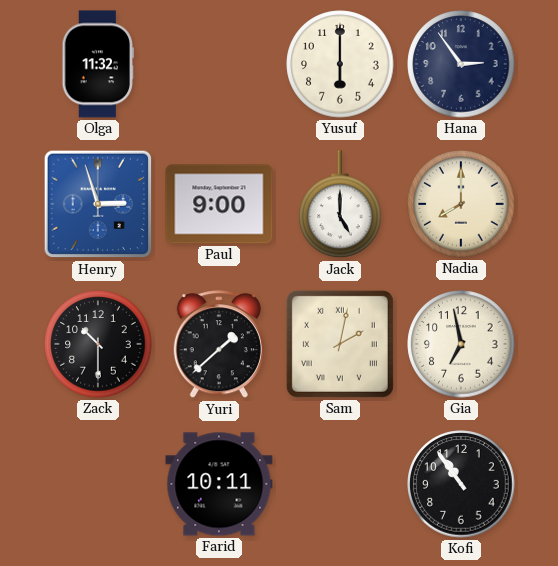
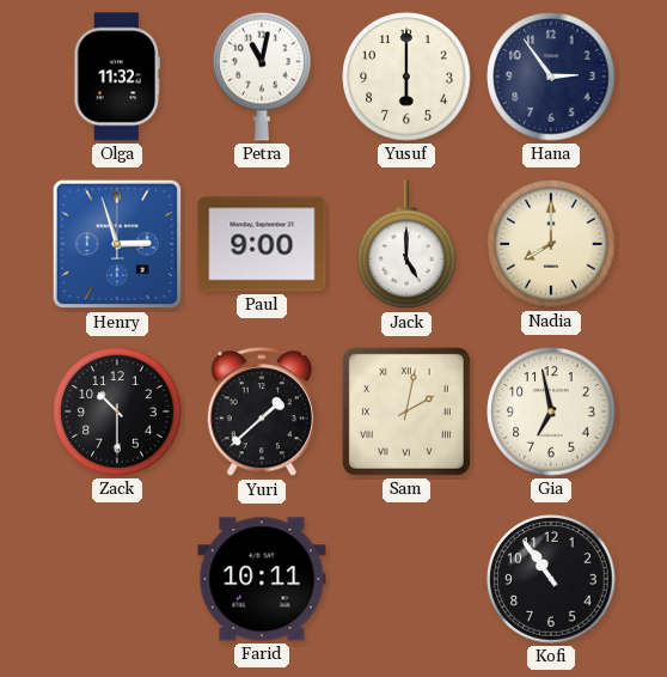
Petra: none -> 11:02
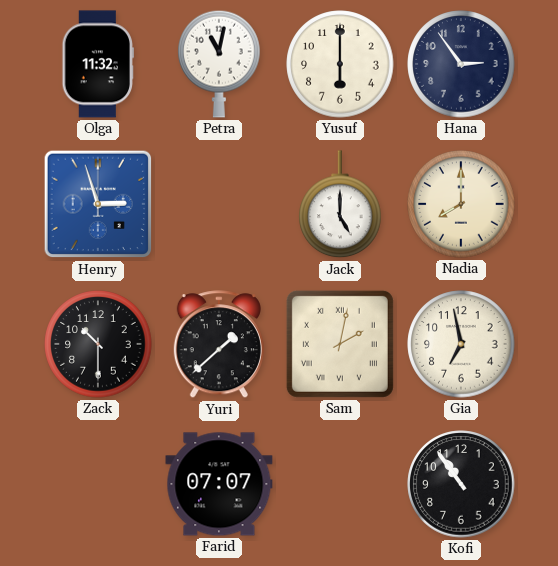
Paul: 9:00 -> none
Farid: 10:11 -> 07:07
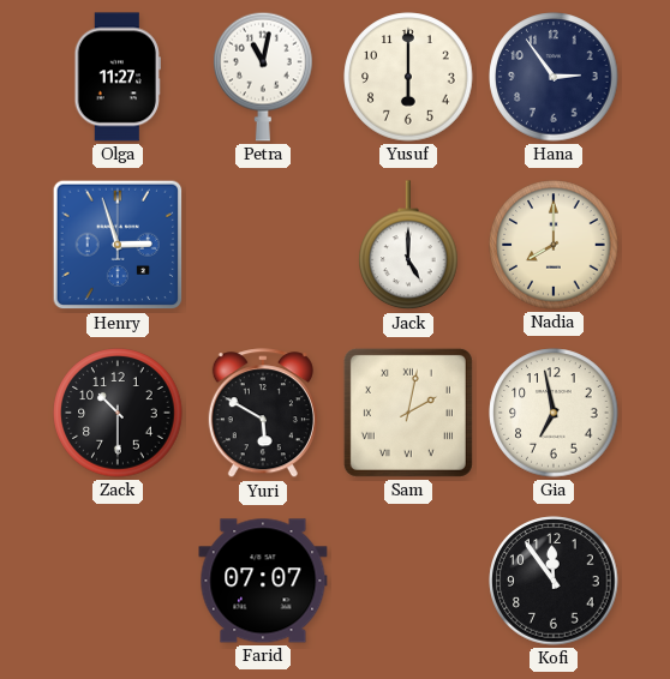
Olga: 11:32 -> 11:27
Yuri: 1:38 -> 5:50
Kofi: 10:54 -> 11:54
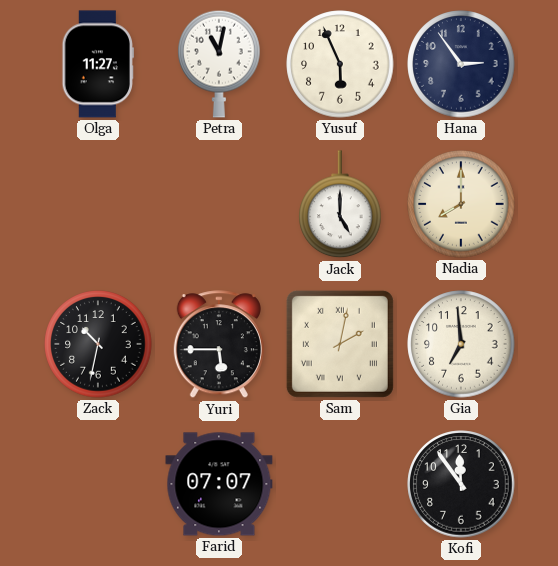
Yusuf: 6:00 -> 5:56
Henry: 2:57 -> none
Zack: 10:30 -> 10:32
Yuri: 5:50 -> 5:45
Gia: 6:58 -> 6:59
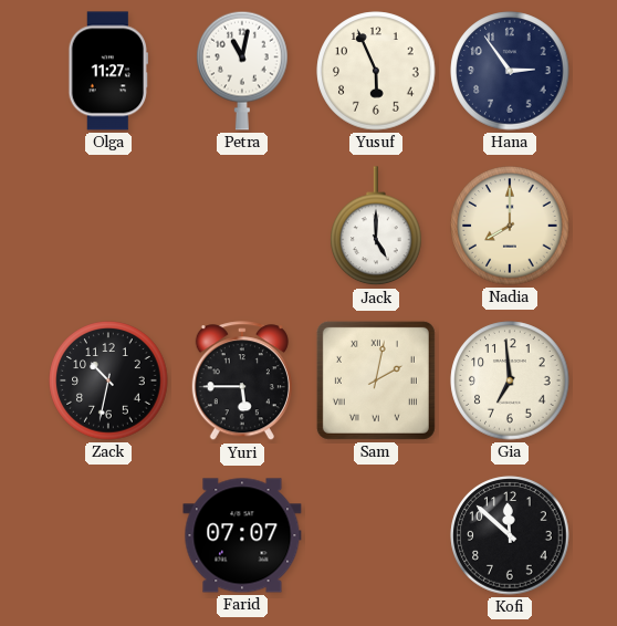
Kofi: 11:54 -> 11:52
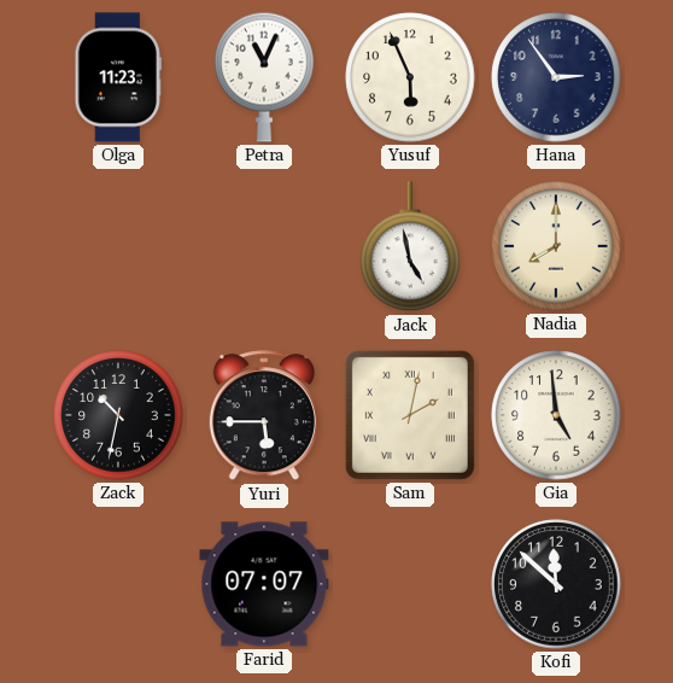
Olga: 11:27 -> 11:23
Petra: 11:02 -> 11:04
Jack: 5:00 -> 4:58
Gia: 6:59 -> 4:59
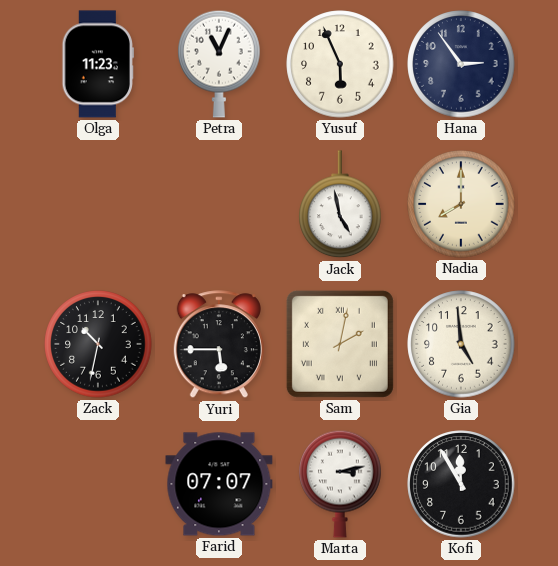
Marta: none -> 3:13
Kofi: 11:52 -> 11:55
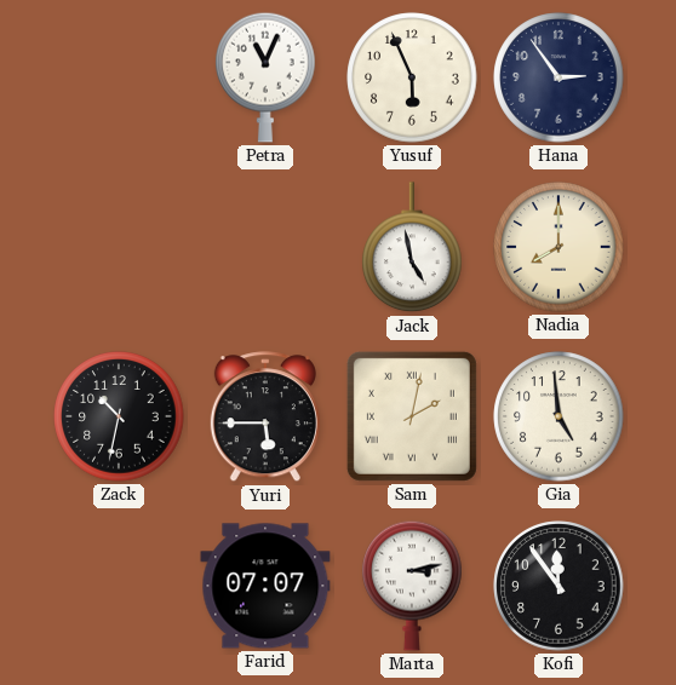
Olga: 11:23 -> none
Kofi: 11:55 -> 11:54
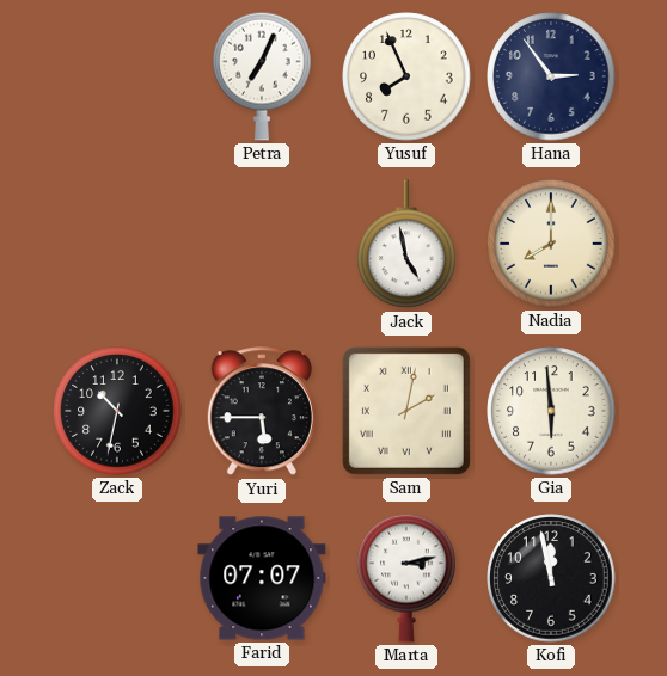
Petra: 11:04 -> 7:04
Yusuf: 5:56 -> 7:56
Gia: 4:59 -> 5:59
Kofi: 11:54 -> 11:58
